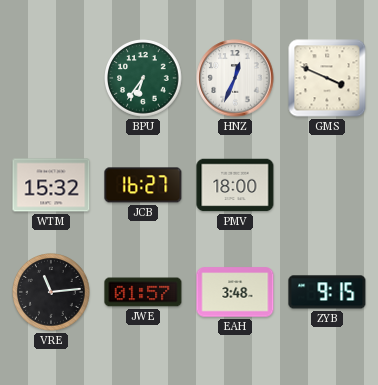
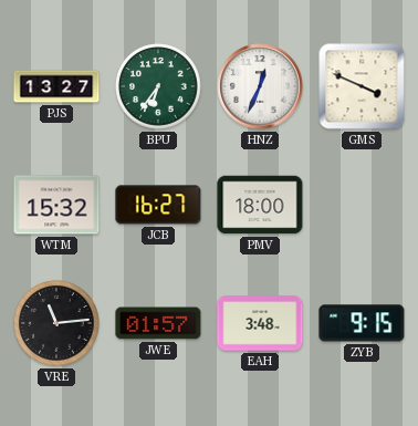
PJS: none -> 13:27
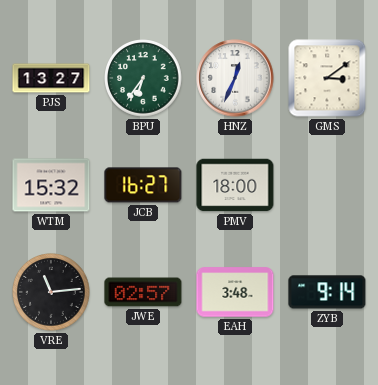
GMS: 3:49 -> 3:09
JWE: 01:57 -> 02:57
ZYB: 9:15 -> 9:14
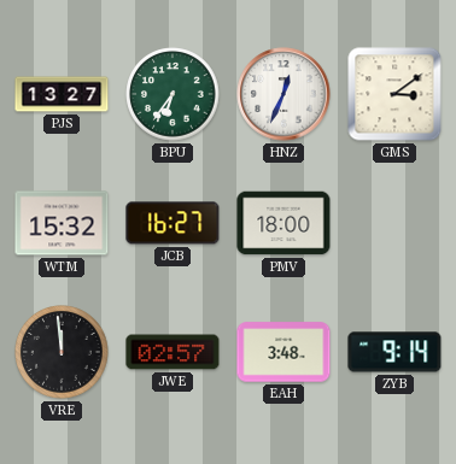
VRE: 11:14 -> 11:59
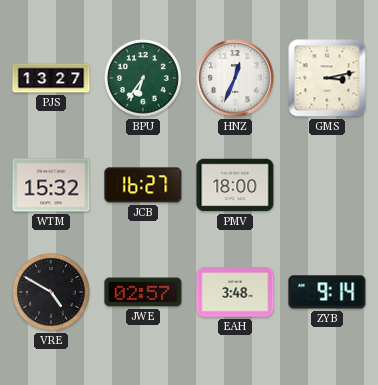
GMS: 3:09 -> 3:13
VRE: 11:59 -> 4:50
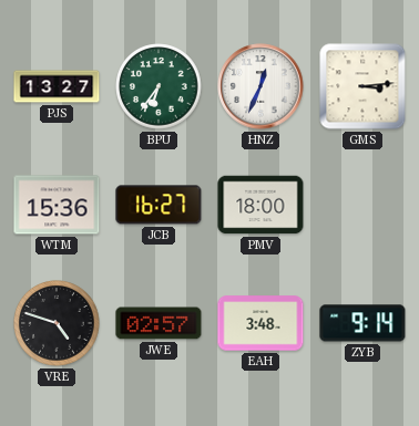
GMS: 3:13 -> 3:14
WTM: 15:32 -> 15:36
VRE: 4:50 -> 4:48
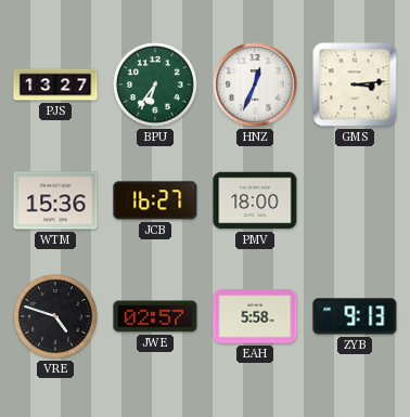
EAH: 3:48 -> 5:58
ZYB: 9:14 -> 9:13
